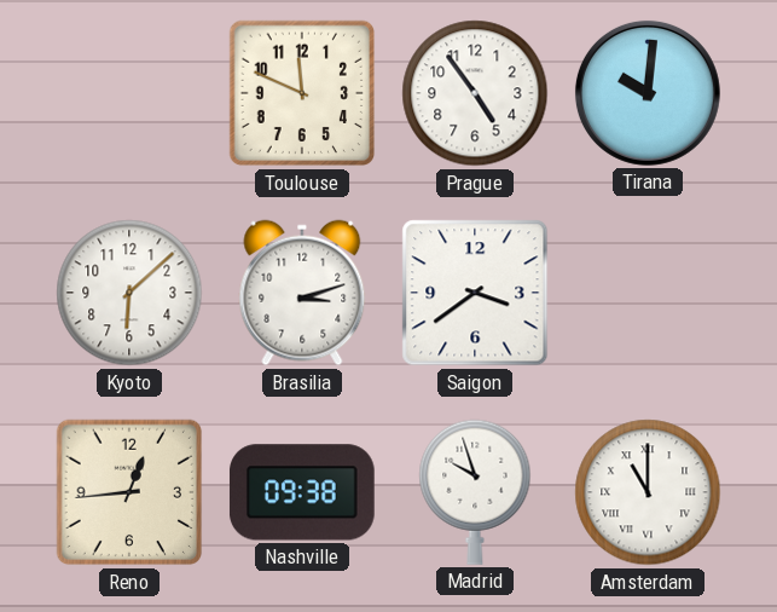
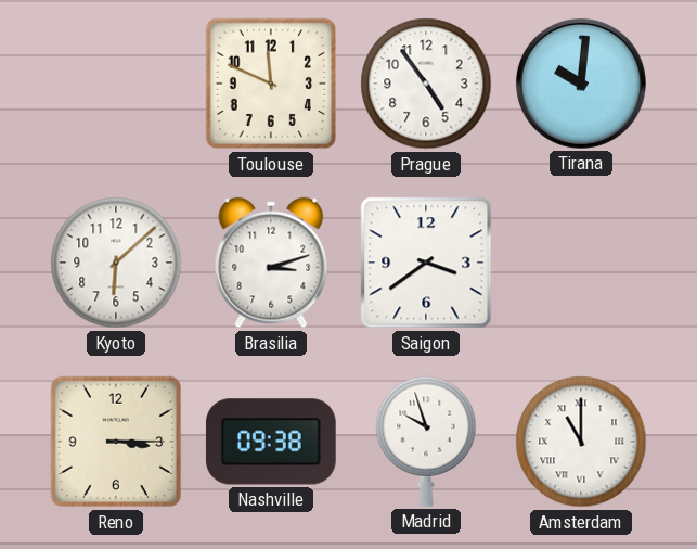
Reno: 12:44 -> 3:15
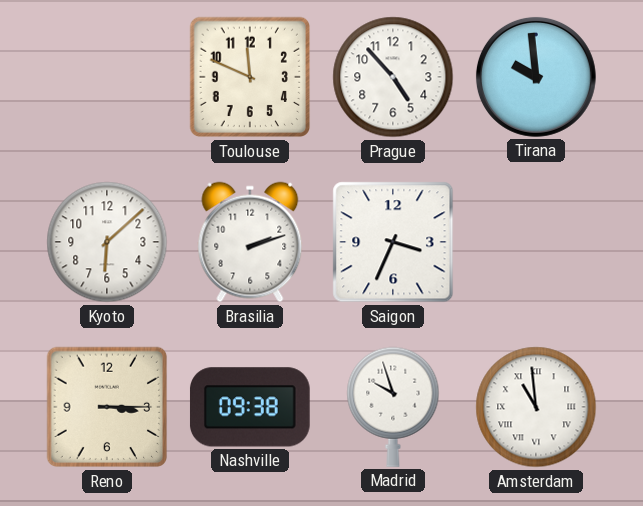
Prague: 4:54 -> 4:53
Tirana: 10:01 -> 9:59
Brasilia: 3:12 -> 2:12
Saigon: 3:39 -> 3:34
Amsterdam: 11:00 -> 10:59
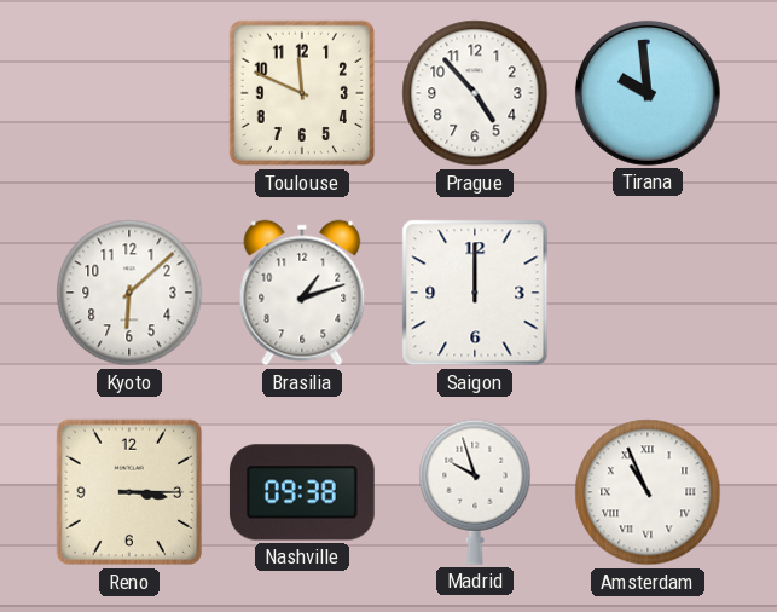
Brasilia: 2:12 -> 1:12
Saigon: 3:34 -> 12:00
Amsterdam: 10:59 -> 10:56
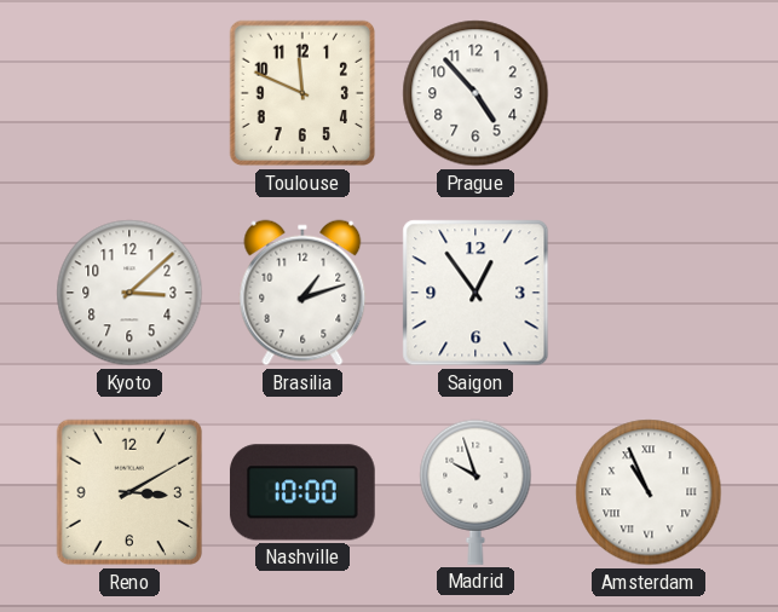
Tirana: 9:59 -> none
Kyoto: 6:08 -> 3:08
Saigon: 12:00 -> 12:54
Reno: 3:15 -> 3:10
Nashville: 09:38 -> 10:00
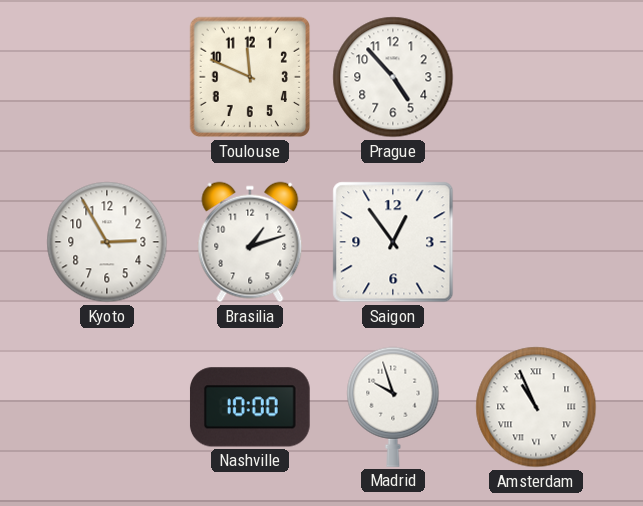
Kyoto: 3:08 -> 2:55
Reno: 3:10 -> none
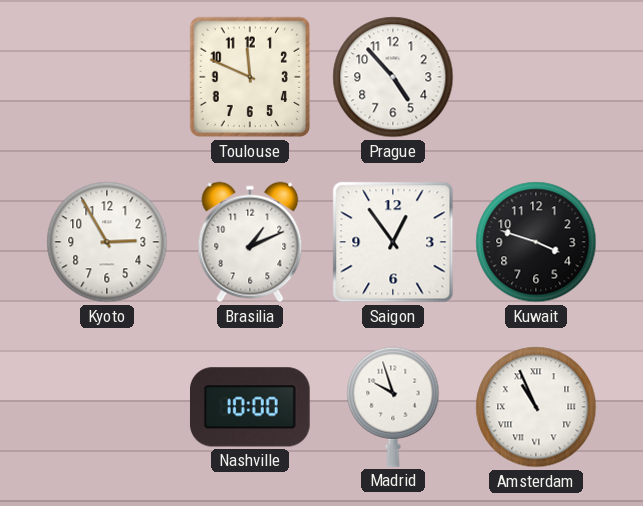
Brasilia: 1:12 -> 1:11
Kuwait: none -> 3:48
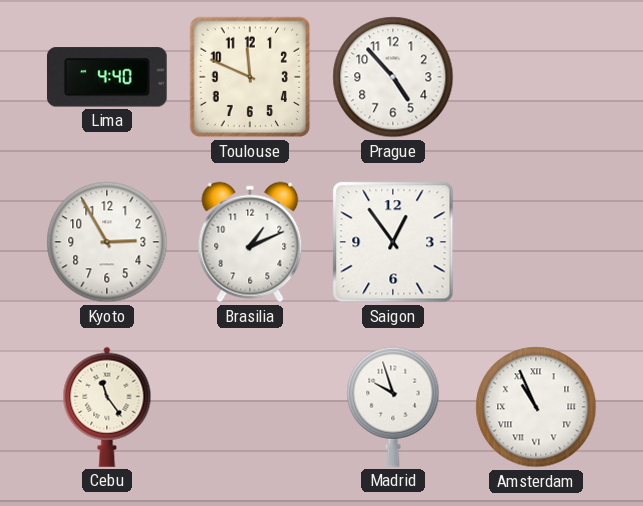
Lima: none -> 4:40
Kuwait: 3:48 -> none
Cebu: none -> 11:24
Nashville: 10:00 -> none
